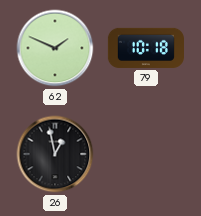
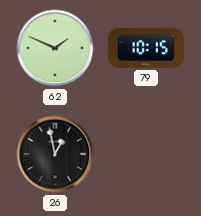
79: 10:18 -> 10:15
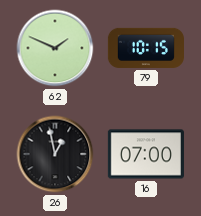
16: none -> 07:00
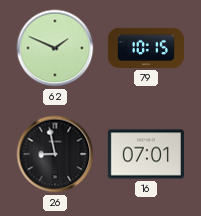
26: 12:58 -> 8:58
16: 07:00 -> 07:01
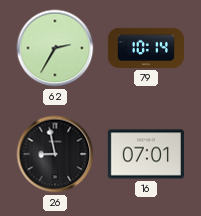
62: 1:49 -> 2:35
79: 10:15 -> 10:14
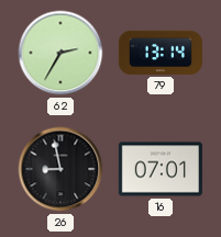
79: 10:14 -> 13:14
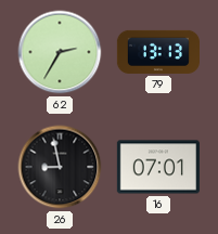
79: 13:14 -> 13:13
